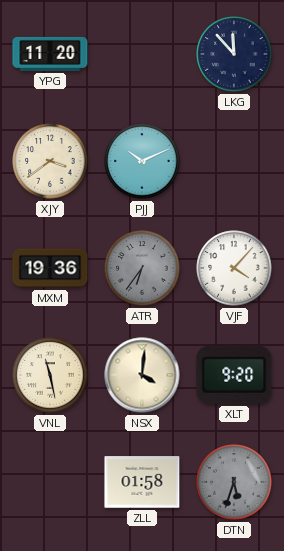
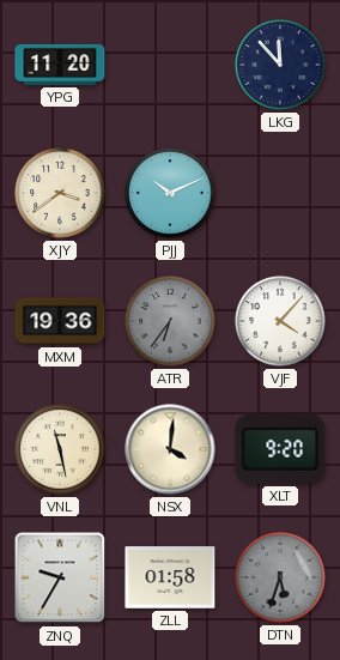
ZNQ: none -> 9:35
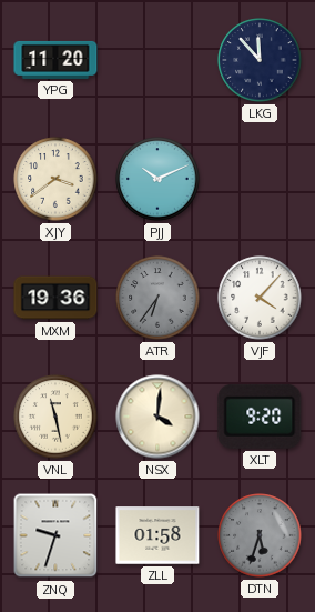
ZNQ: 9:35 -> 9:33
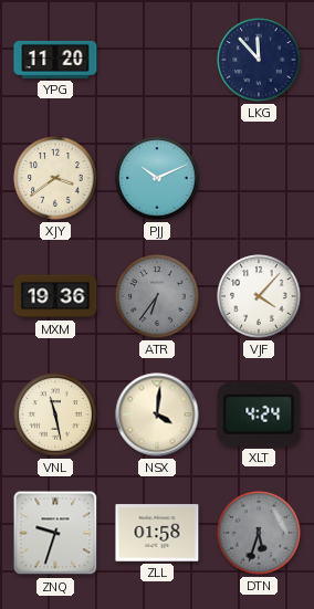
XLT: 9:20 -> 4:24
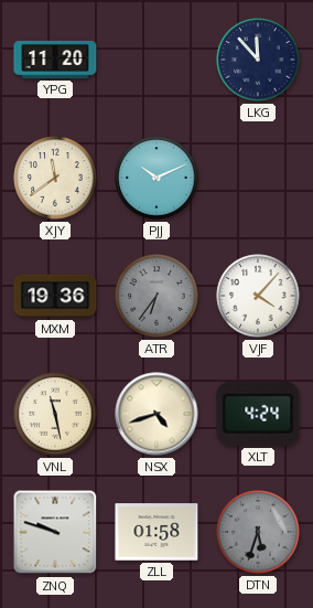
XJY: 3:39 -> 11:39
NSX: 4:01 -> 4:42
ZNQ: 9:33 -> 9:48
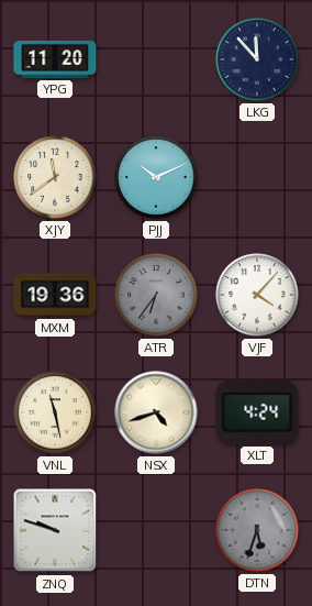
ZLL: 01:58 -> none
